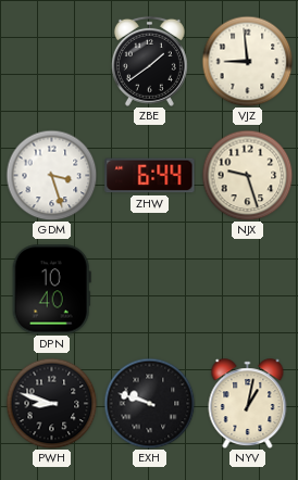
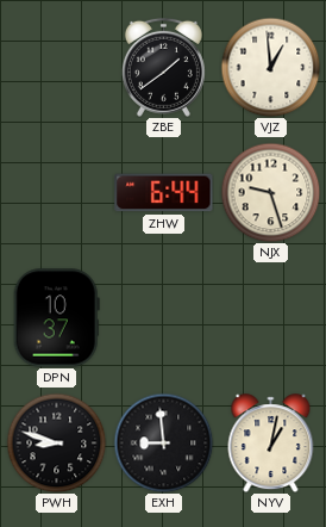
VJZ: 8:59 -> 12:59
GDM: 3:27 -> none
DPN: 10:40 -> 10:37
EXH: 9:48 -> 8:59
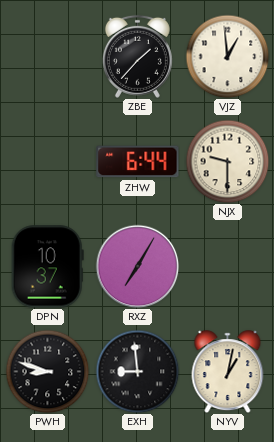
ZBE: 1:39 -> 1:37
NJX: 9:27 -> 9:30
RXZ: none -> 7:05
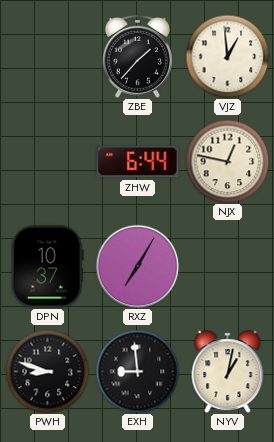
NJX: 9:30 -> 12:47
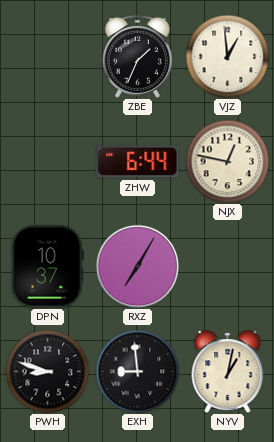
ZBE: 1:37 -> 1:34
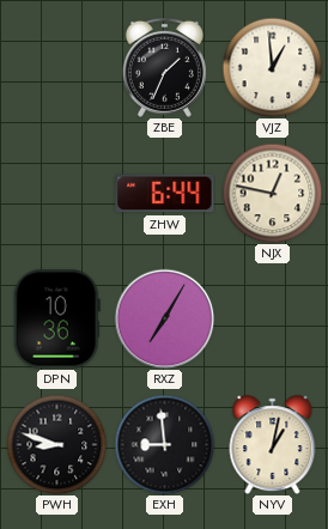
DPN: 10:37 -> 10:36
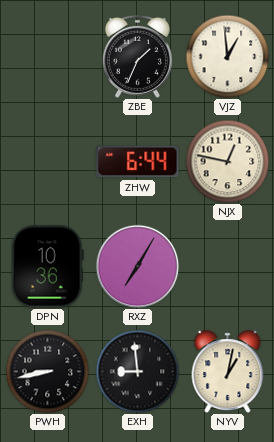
PWH: 8:48 -> 8:43
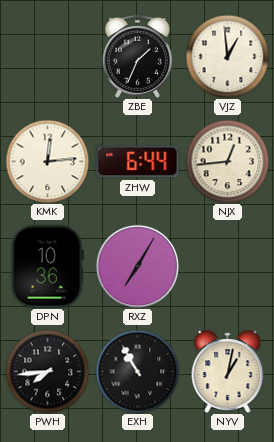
KMK: none -> 12:14
NJX: 12:47 -> 12:44
PWH: 8:43 -> 7:44
EXH: 8:59 -> 10:55
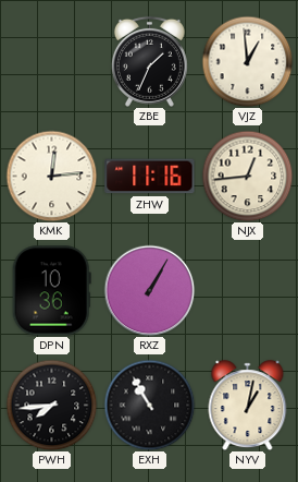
ZHW: 6:44 -> 11:16
RXZ: 7:05 -> 1:05
